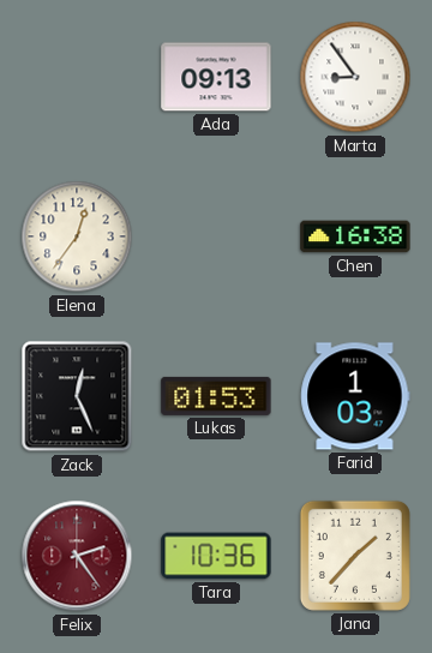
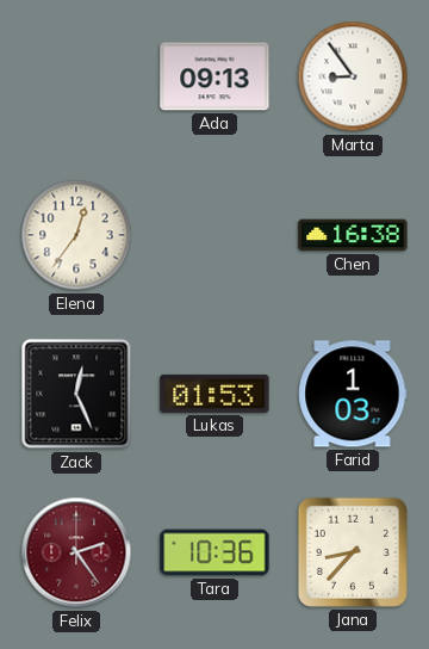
Jana: 1:37 -> 8:37
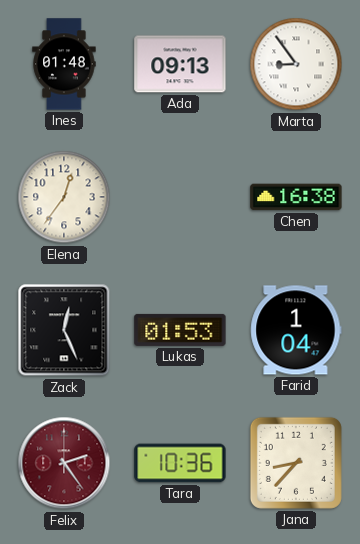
Ines: none -> 01:48
Farid: 1:03 -> 1:04
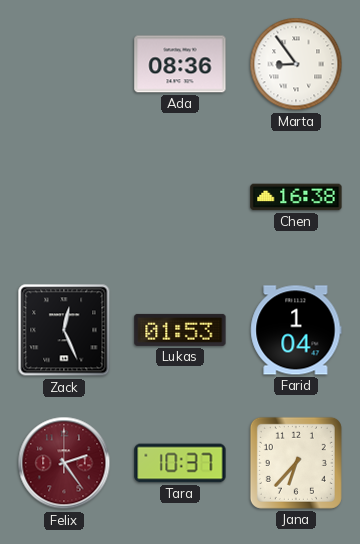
Ines: 01:48 -> none
Ada: 09:13 -> 08:36
Elena: 12:36 -> none
Tara: 10:36 -> 10:37
Jana: 8:37 -> 6:37
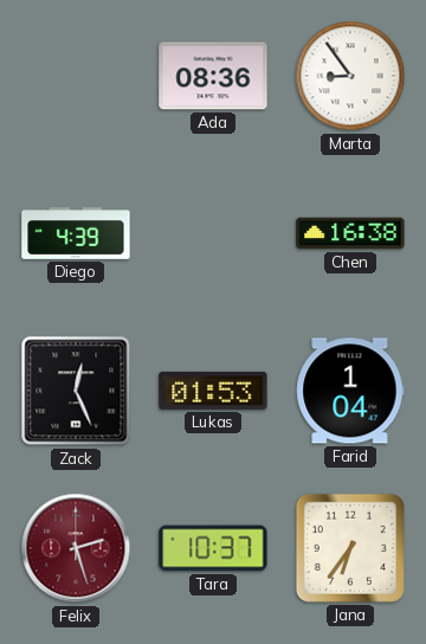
Diego: none -> 4:39
Felix: 2:24 -> 2:27
Jana: 6:37 -> 6:36
